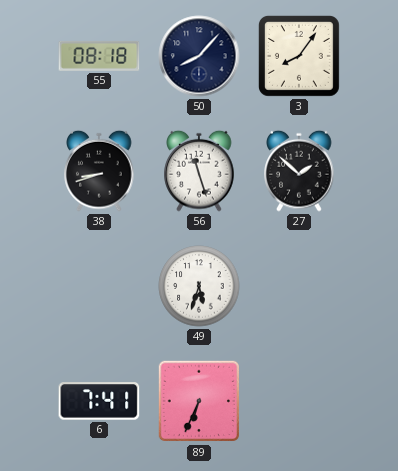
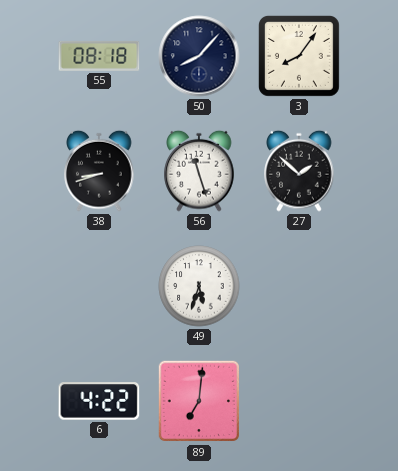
6: 7:41 -> 4:22
89: 6:34 -> 7:01
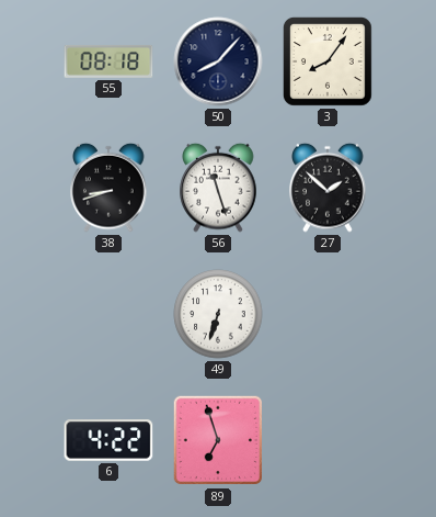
49: 5:33 -> 6:33
89: 7:01 -> 6:57
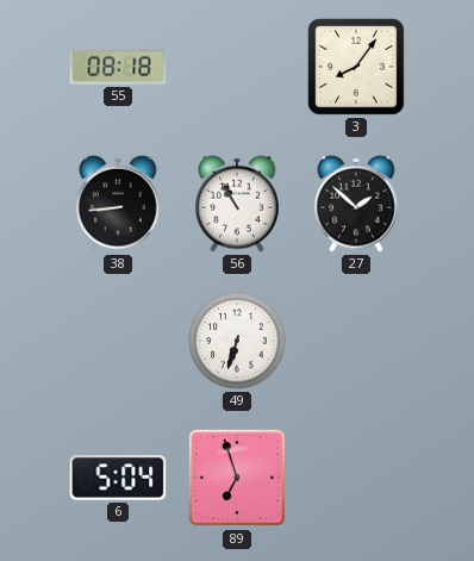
50: 8:07 -> none
38: 8:42 -> 8:44
56: 11:27 -> 10:55
6: 4:22 -> 5:04
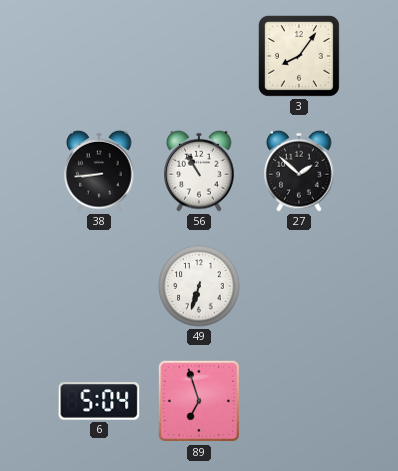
55: 08:18 -> none
